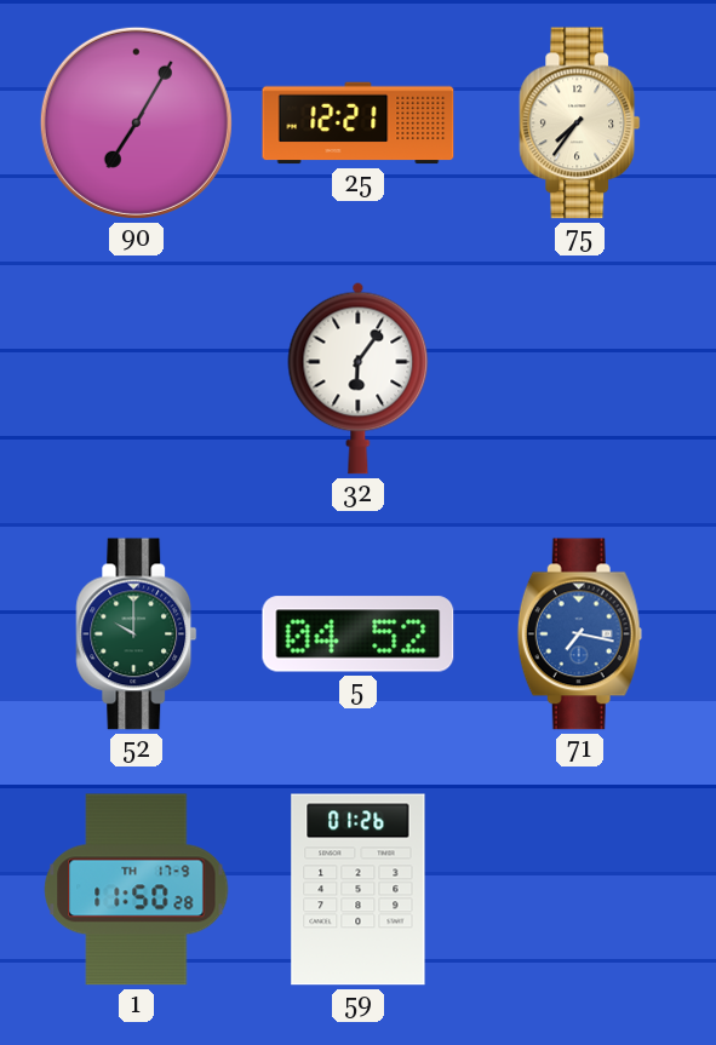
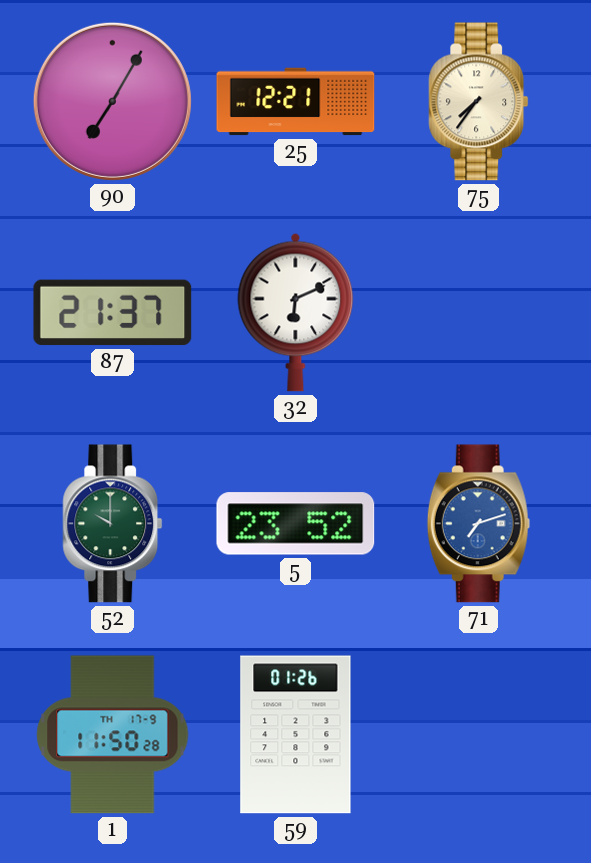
87: none -> 21:37
32: 6:06 -> 6:11
5: 04:52 -> 23:52
71: 7:17 -> 7:12
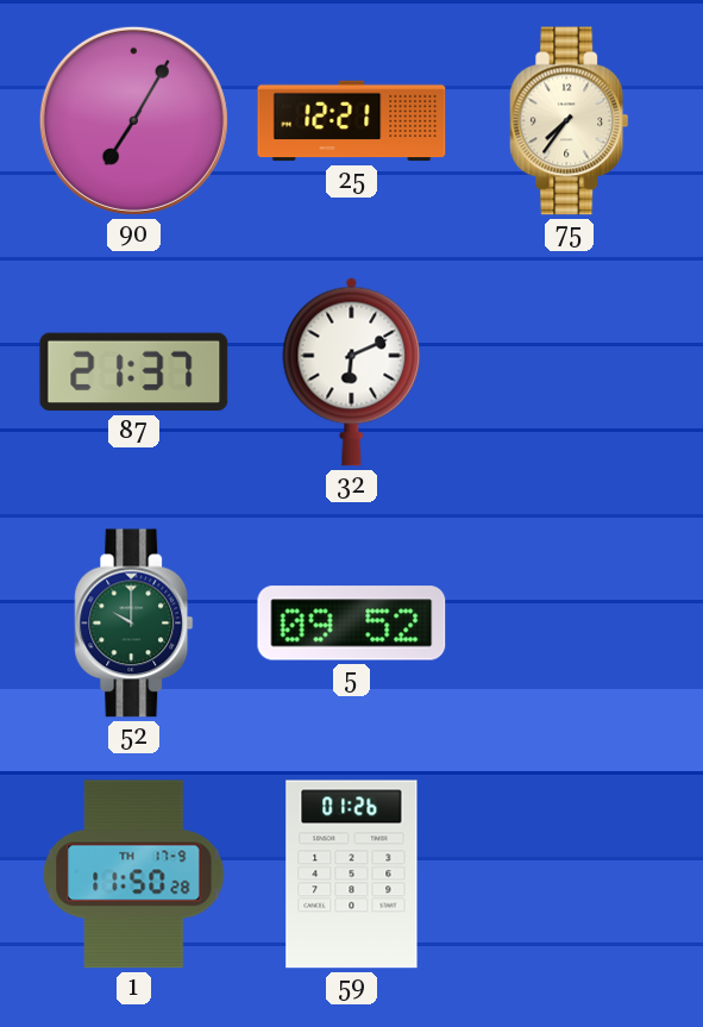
5: 23:52 -> 09:52
71: 7:12 -> none
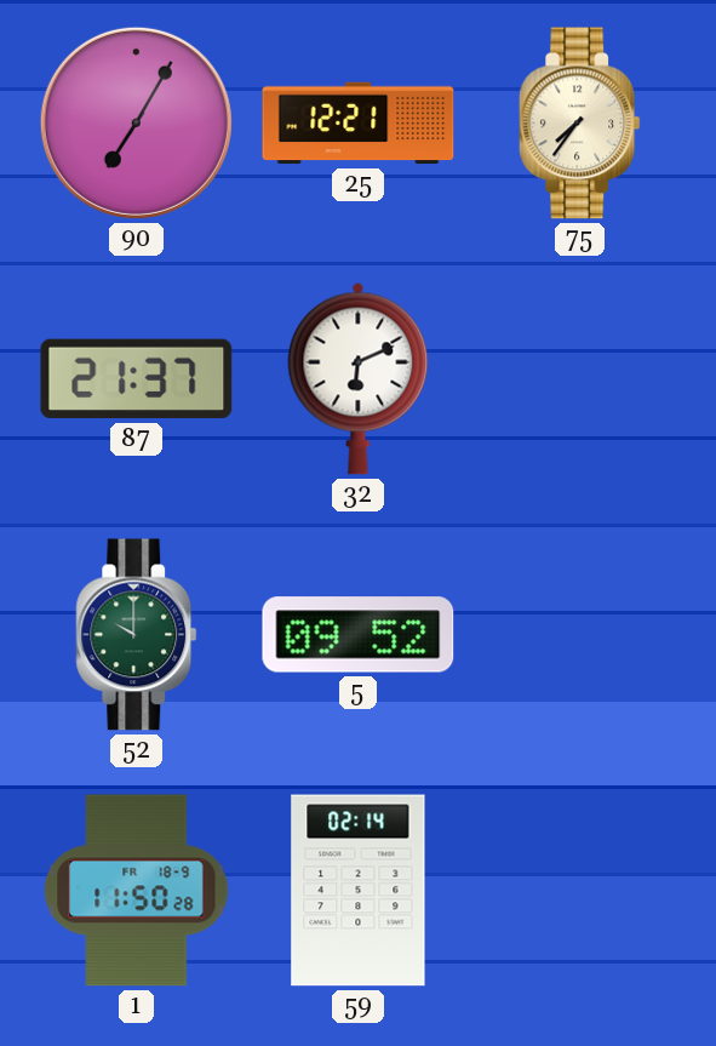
1 date: TH 17-9 -> FR 18-9
59: 01:26 -> 02:14
